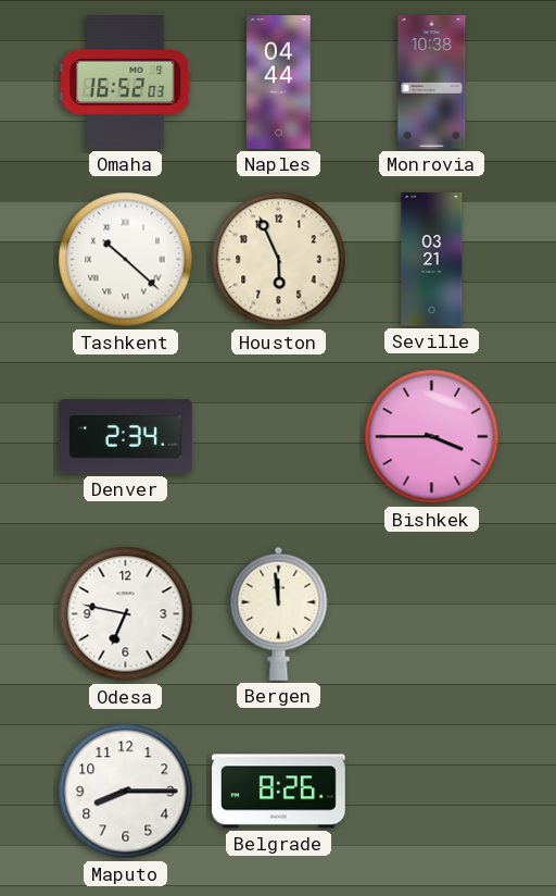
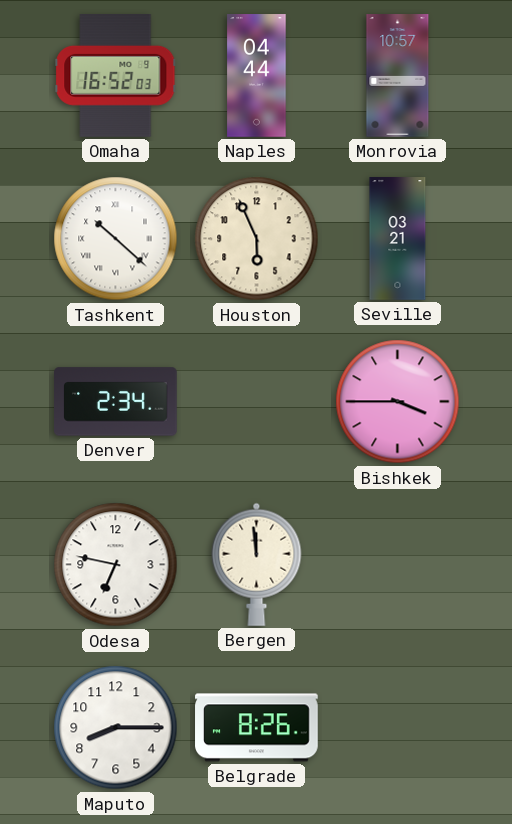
Monrovia: 10:38 -> 10:57
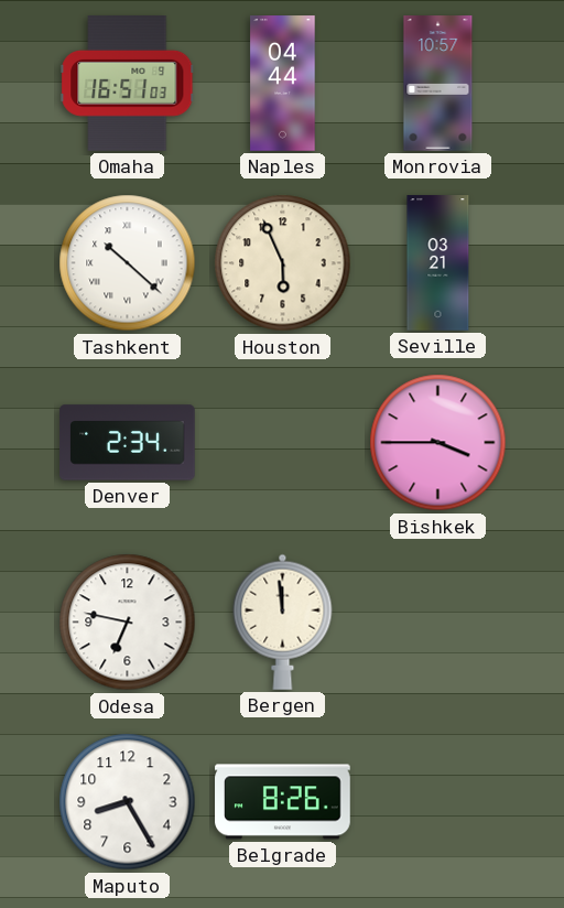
Omaha: 16:52 -> 16:51
Maputo: 8:15 -> 8:25
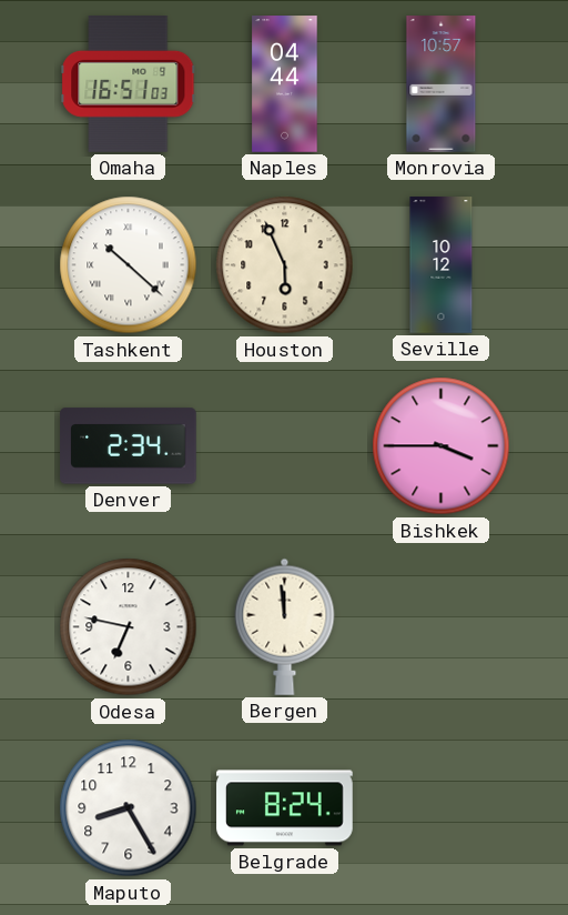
Seville: 03:21 -> 10:12
Belgrade: 8:26 -> 8:24
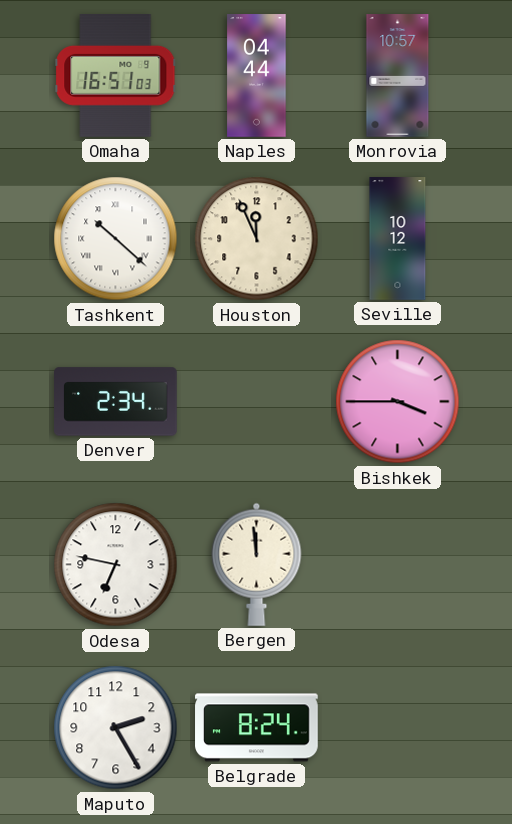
Houston: 5:56 -> 11:56
Maputo: 8:25 -> 2:25
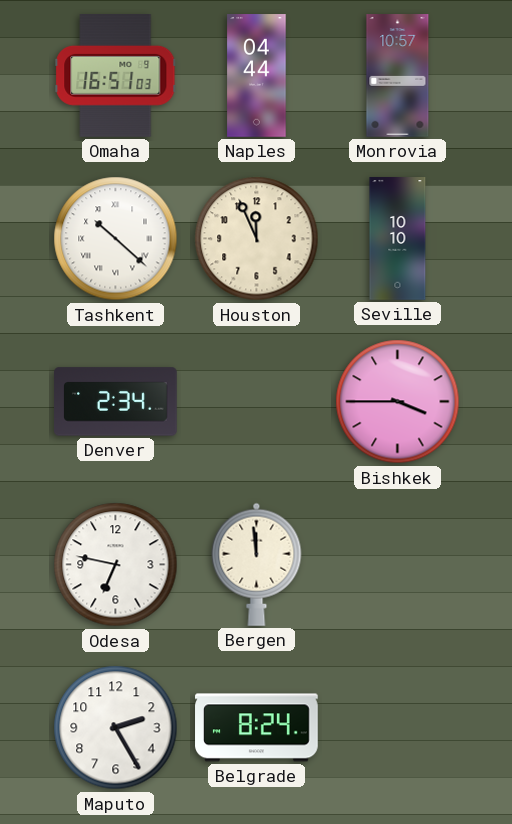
Seville: 10:12 -> 10:10
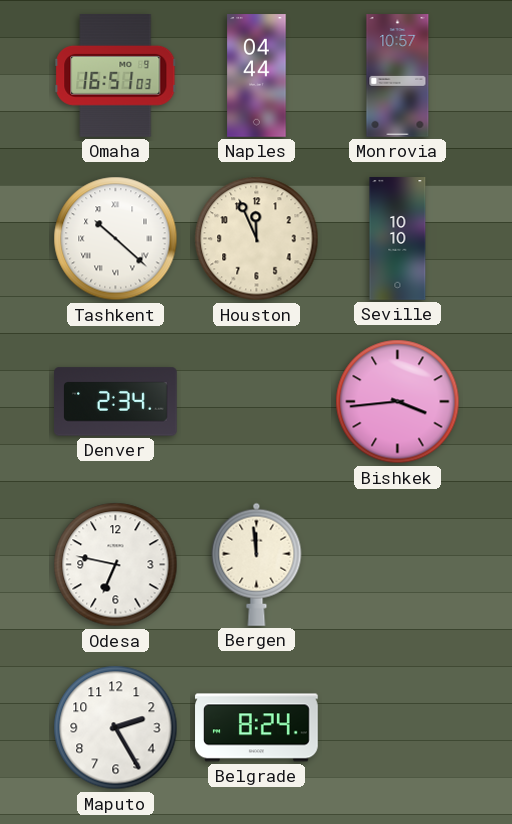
Bishkek: 3:45 -> 3:44
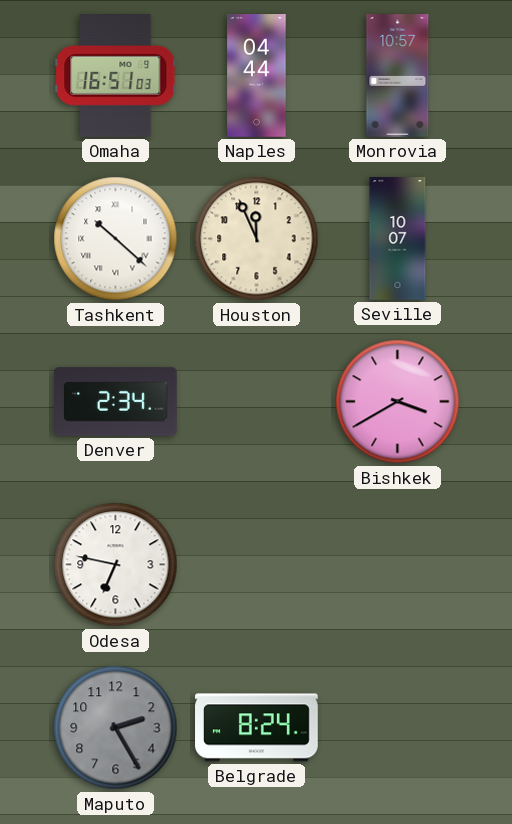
Seville: 10:10 -> 10:07
Bishkek: 3:44 -> 3:40
Bergen: 11:59 -> none
Maputo dial: white -> grey
